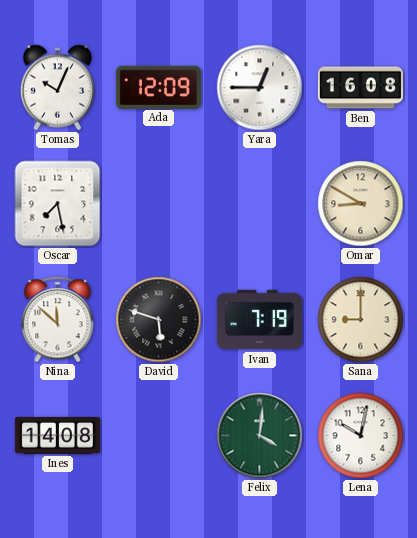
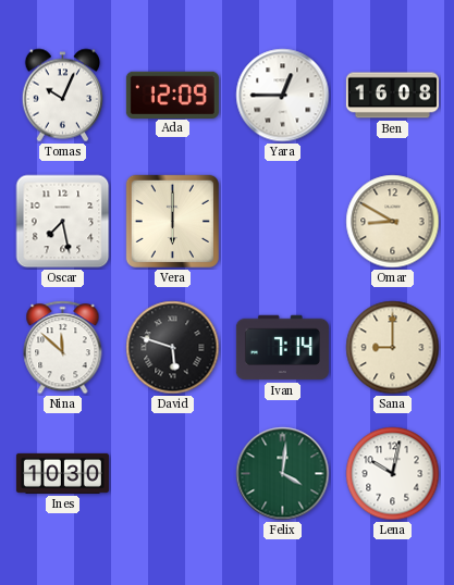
Vera: none -> 6:00
Ivan: 7:19 -> 7:14
Ines: 14:08 -> 10:30
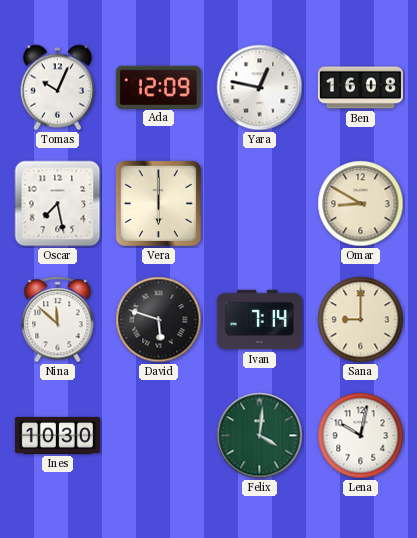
Yara: 12:45 -> 12:47
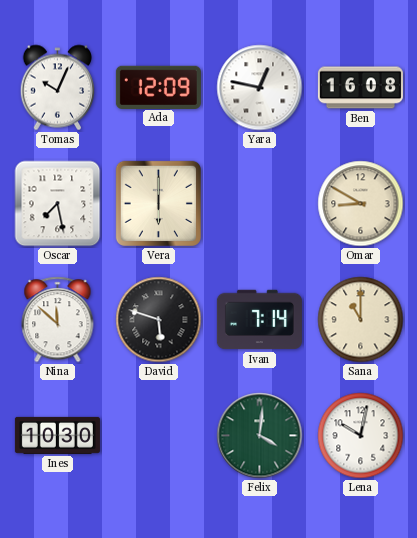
Sana: 9:00 -> 11:00
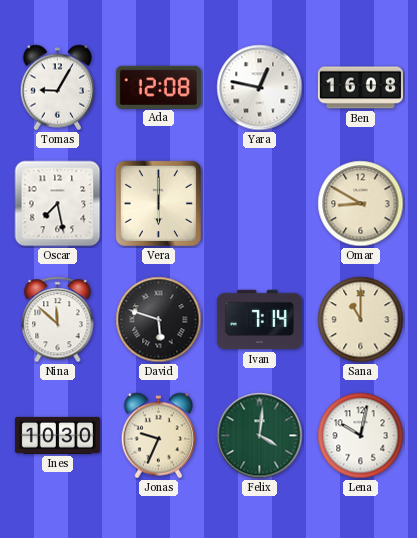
Tomas: 10:04 -> 9:05
Ada: 12:09 -> 12:08
Jonas: none -> 9:34
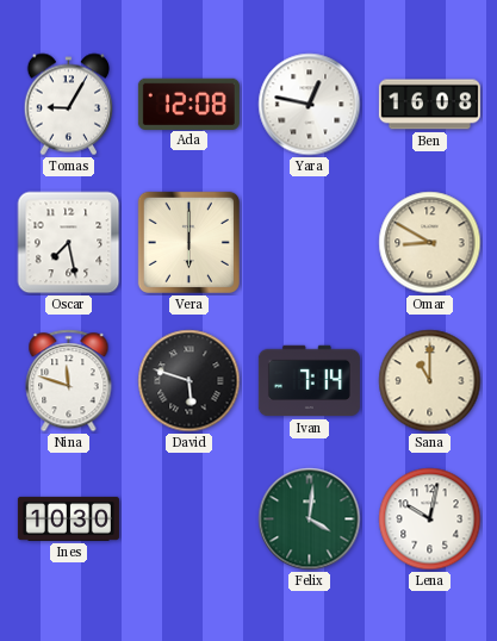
Nina: 11:52 -> 11:48
Jonas: 9:34 -> none
